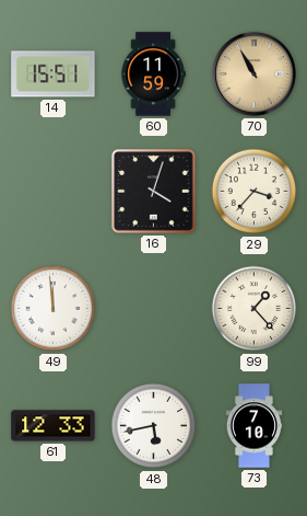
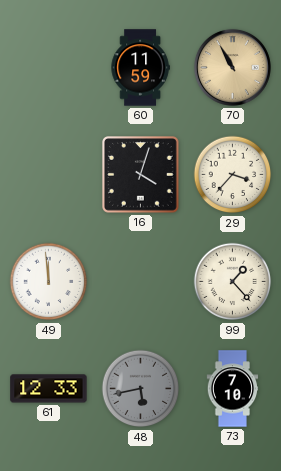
14: 15:51 -> none
48 dial: white -> grey
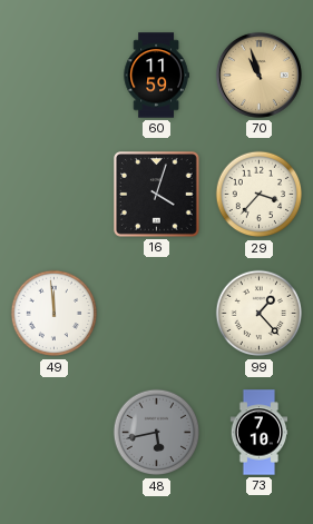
70: 10:55 -> 10:57
61: 12:33 -> none
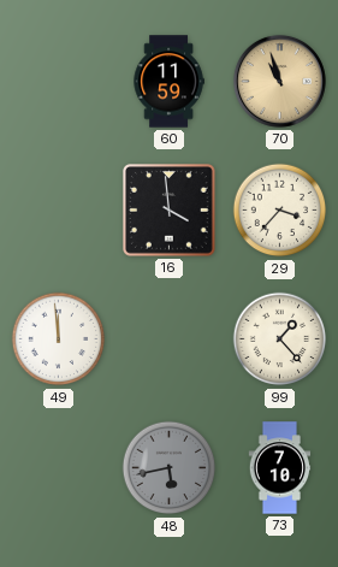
16: 4:03 -> 3:59
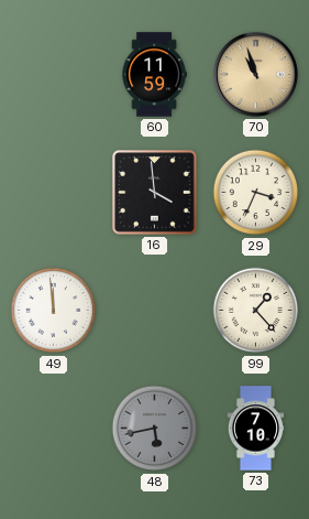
29: 3:37 -> 3:34
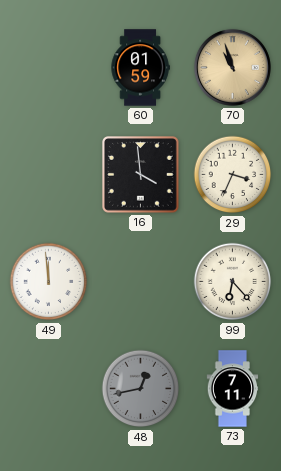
60: 11:59 -> 01:59
99: 1:23 -> 6:23
48: 5:43 -> 12:43
73: 7:10 -> 7:11
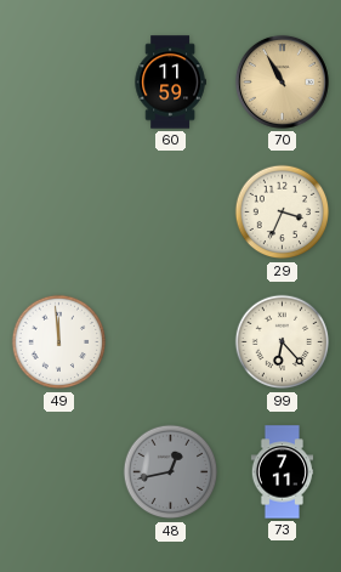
60: 01:59 -> 11:59
70: 10:57 -> 10:55
16: 3:59 -> none
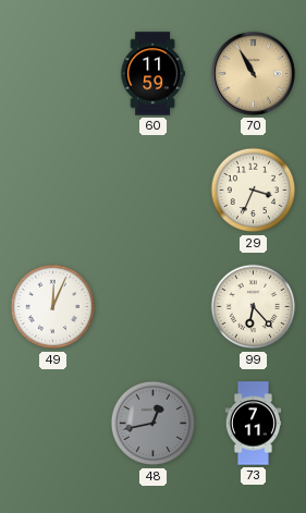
49: 11:59 -> 12:04
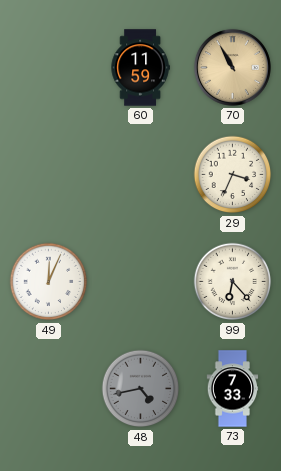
48: 12:43 -> 4:43
73: 7:11 -> 7:33
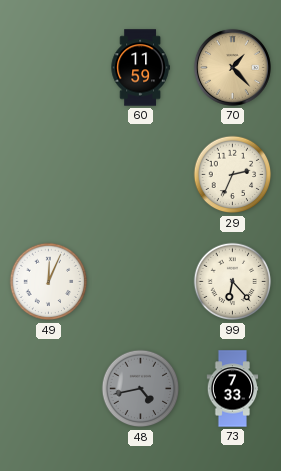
70: 10:55 -> 1:23
29: 3:34 -> 2:34
